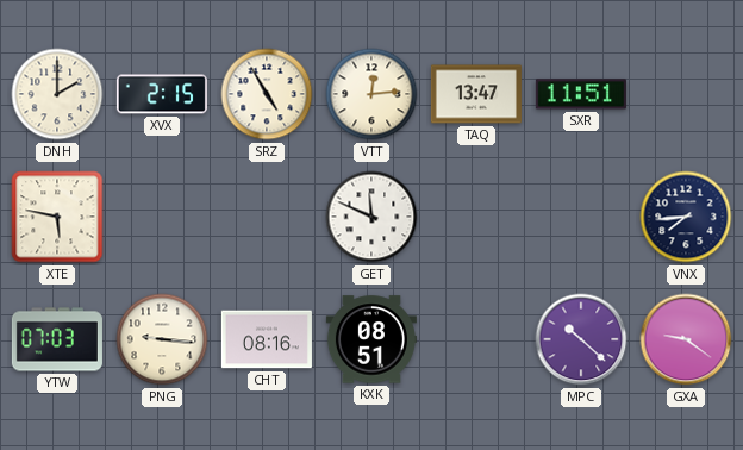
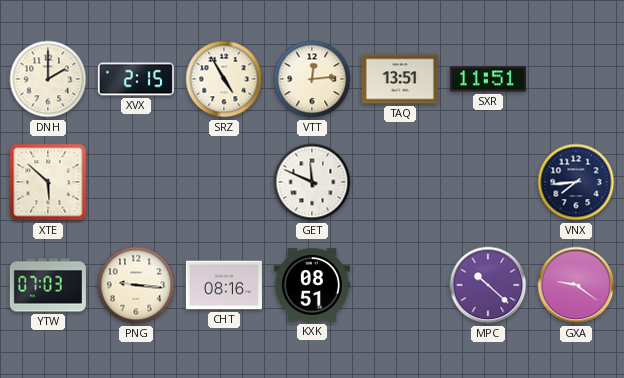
TAQ: 13:47 -> 13:51
XTE: 5:47 -> 5:52
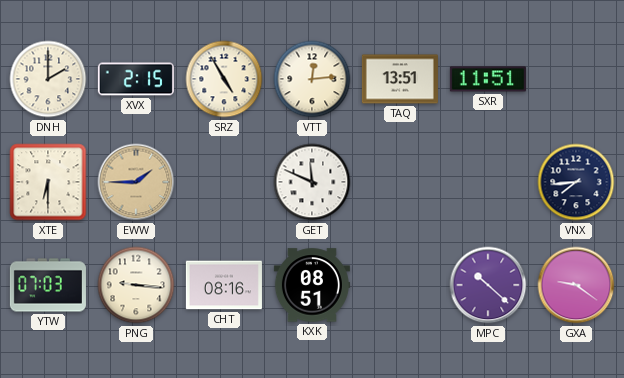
XTE: 5:52 -> 6:30
EWW: none -> 1:45
